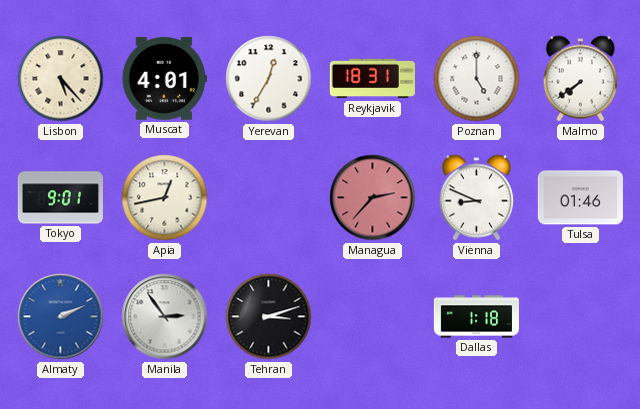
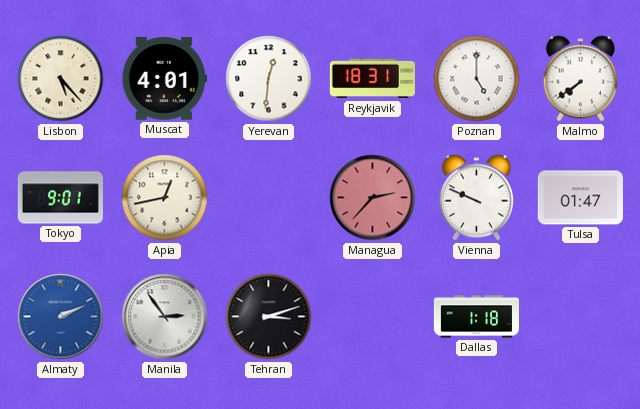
Yerevan: 12:35 -> 12:31
Vienna: 8:49 -> 9:49
Tulsa: 01:46 -> 01:47
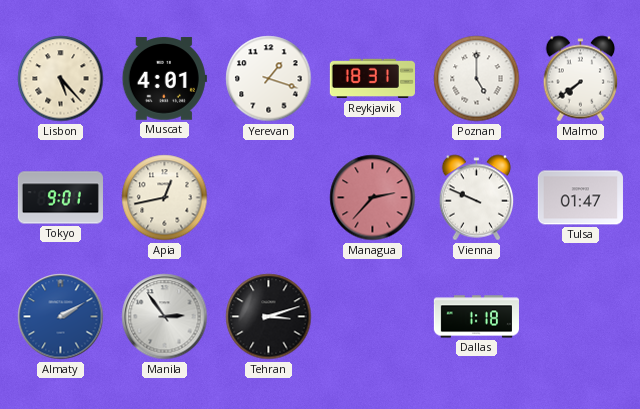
Yerevan: 12:31 -> 1:18
Almaty: 2:11 -> 2:10
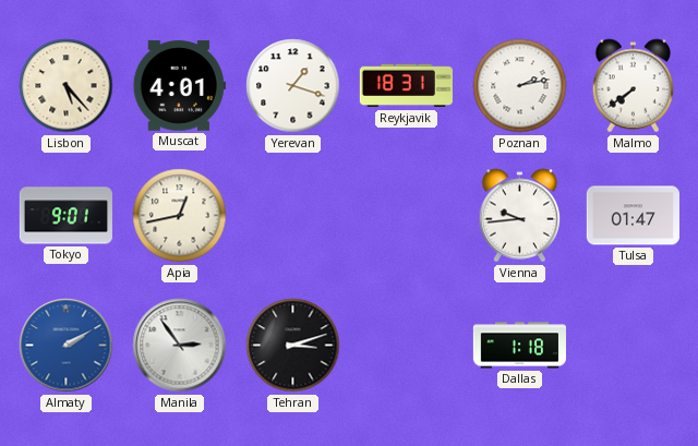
Poznan: 5:00 -> 2:13
Managua: 2:37 -> none
Vienna: 9:49 -> 9:44
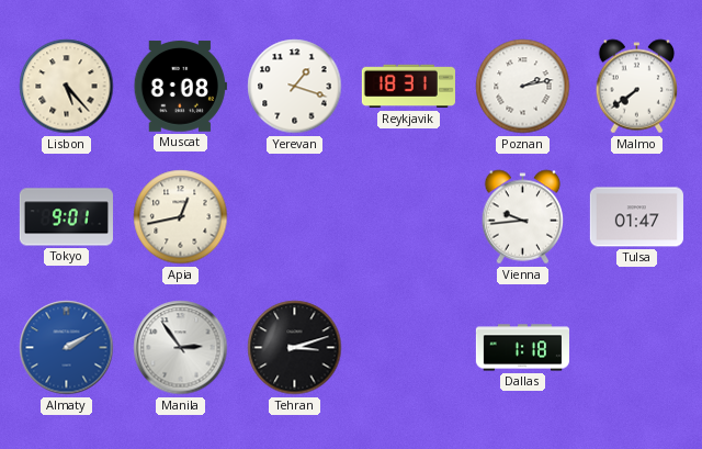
Muscat: 4:01 -> 8:08
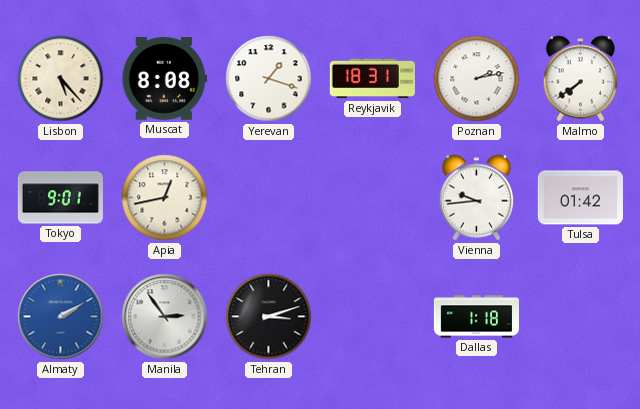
Tulsa: 01:47 -> 01:42
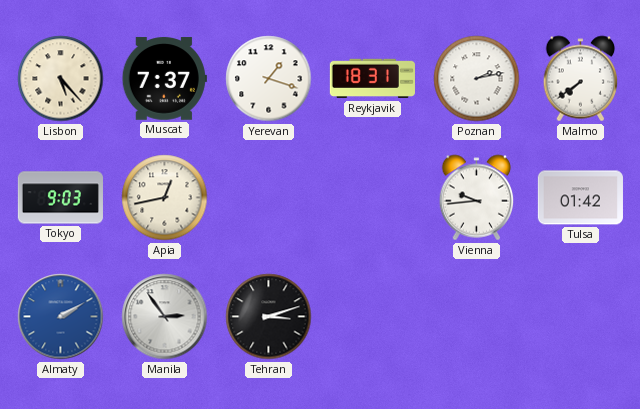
Muscat: 8:08 -> 7:37
Tokyo: 9:01 -> 9:03
Dallas: 1:18 -> none
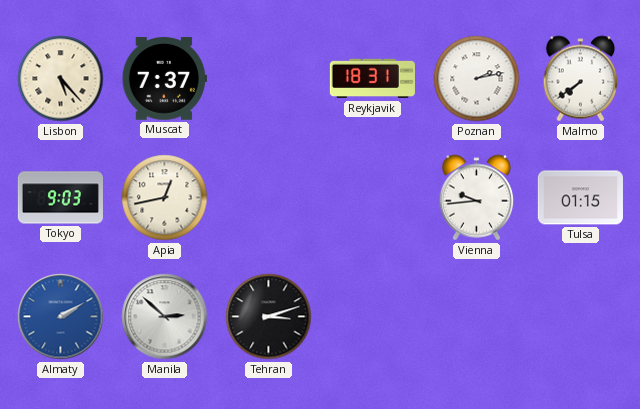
Yerevan: 1:18 -> none
Tulsa: 01:42 -> 01:15
Manila: 2:54 -> 2:52
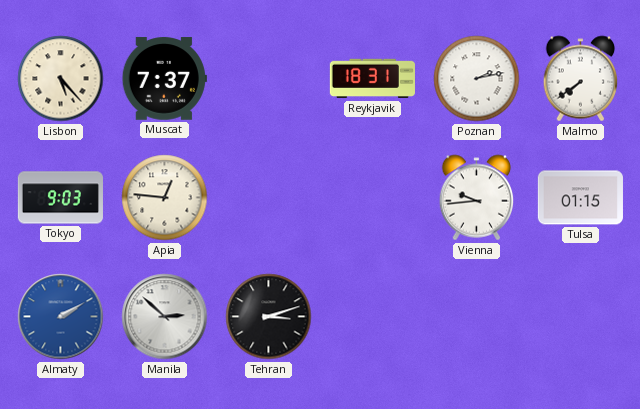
Apia: 12:43 -> 12:46
